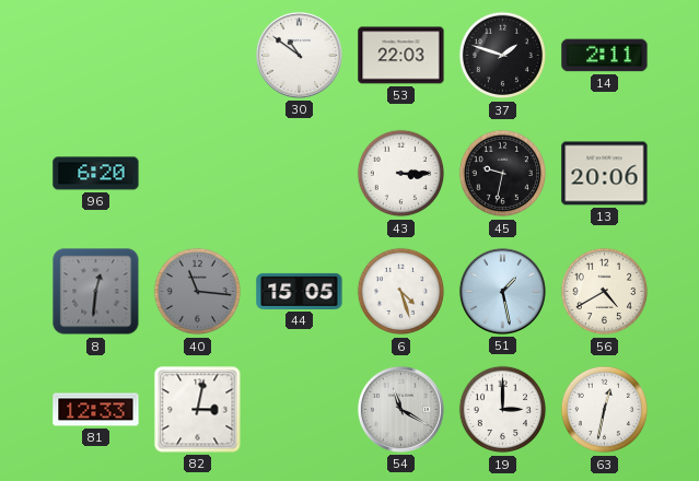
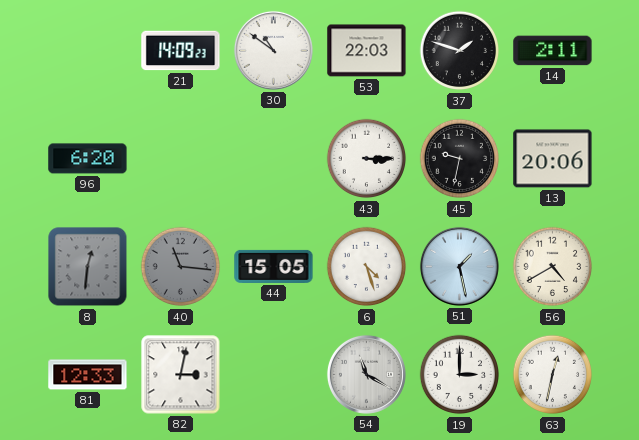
21: none -> 14:09
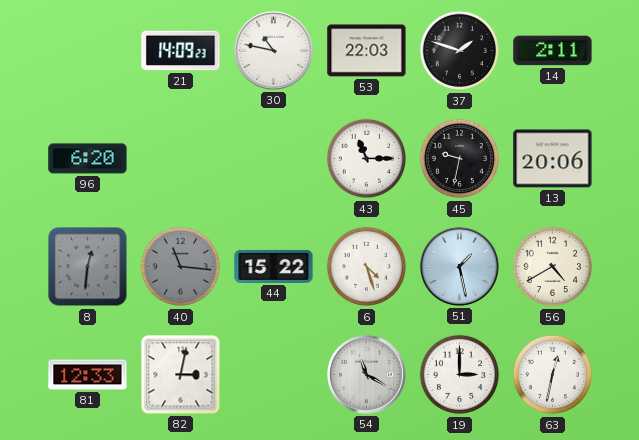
30: 10:51 -> 10:47
43: 3:15 -> 11:15
44: 15:05 -> 15:22
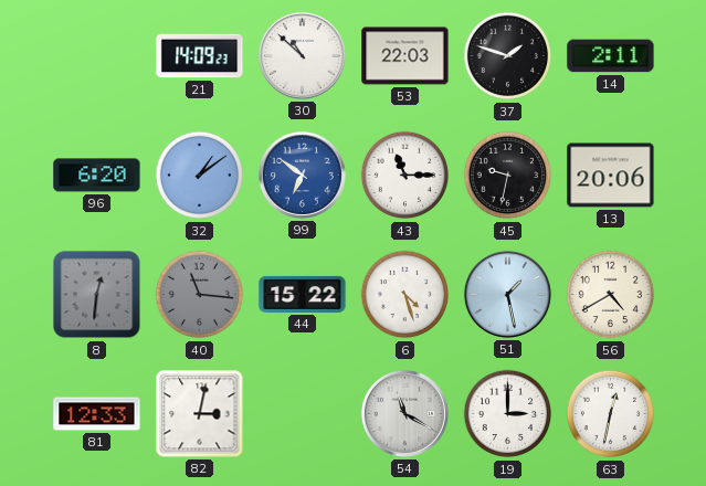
30: 10:47 -> 10:52
32: none -> 1:09
99: none -> 6:51
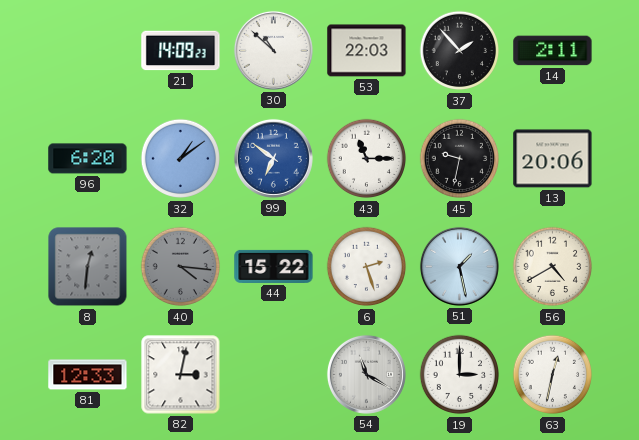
37: 1:48 -> 1:53
40: 11:16 -> 4:16
6: 4:27 -> 2:27
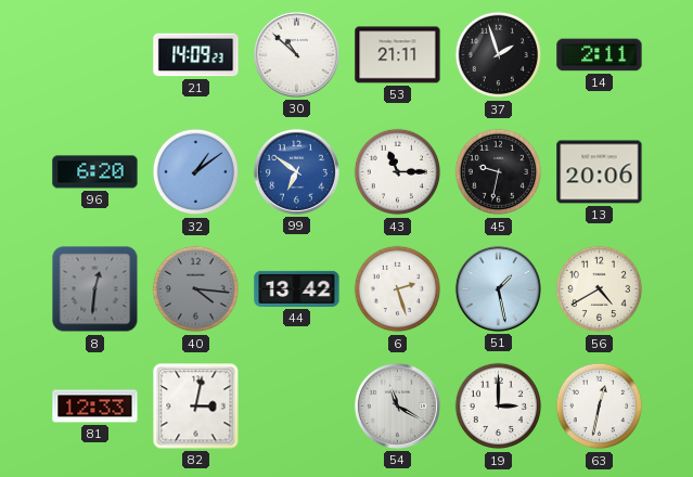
53: 22:03 -> 21:11
37: 1:53 -> 1:57
44: 15:22 -> 13:42
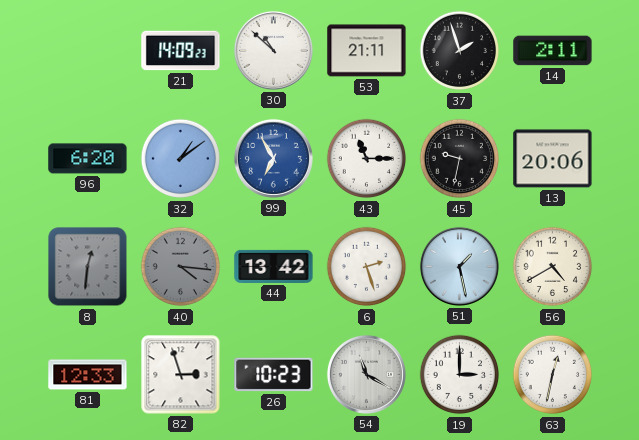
99: 6:51 -> 6:55
82: 3:02 -> 2:57
26: none -> 10:23
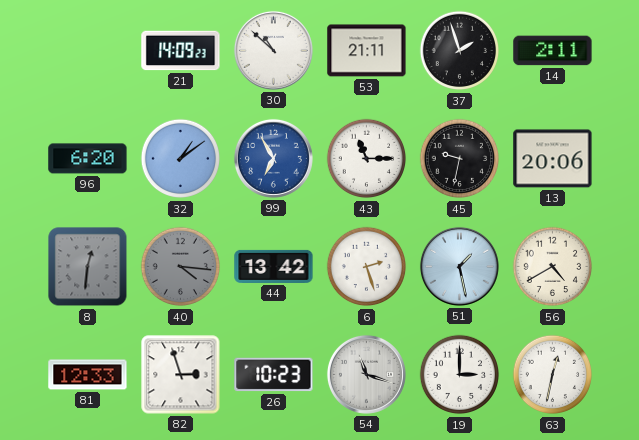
54: 11:20 -> 11:18
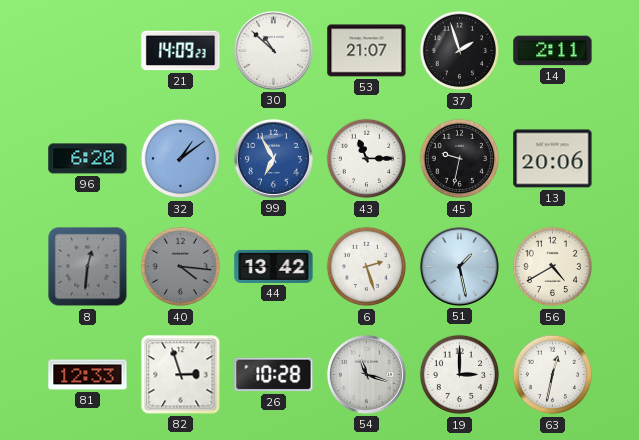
53: 21:11 -> 21:07
26: 10:23 -> 10:28
